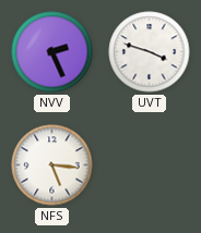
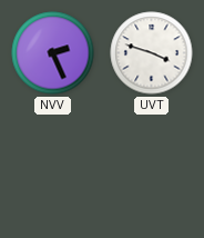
NFS: 5:16 -> none
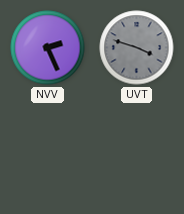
UVT dial: white -> grey
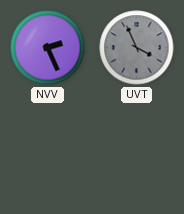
UVT: 3:48 -> 3:56
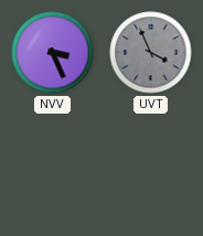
NVV: 2:26 -> 3:26
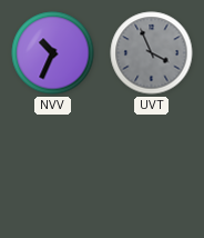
NVV: 3:26 -> 10:34
